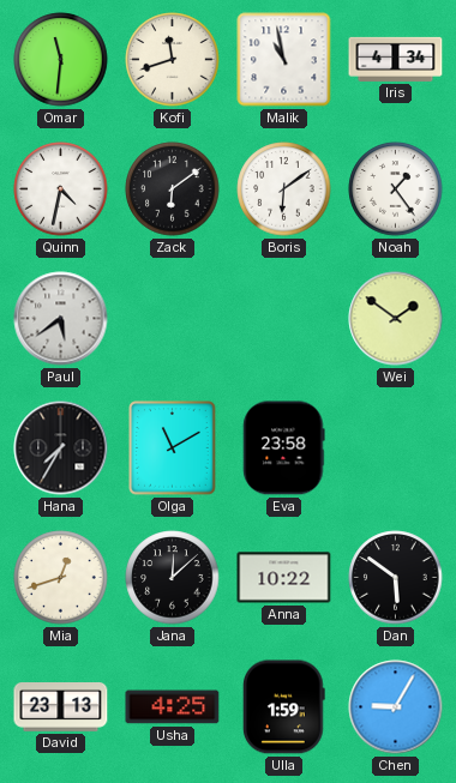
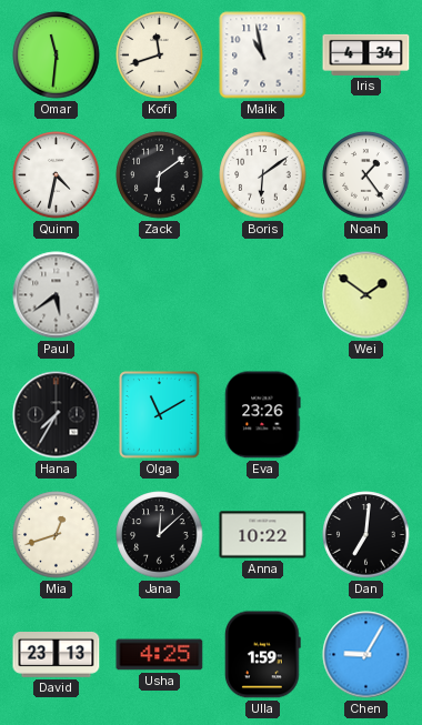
Eva: 23:58 -> 23:26
Dan: 5:51 -> 7:01
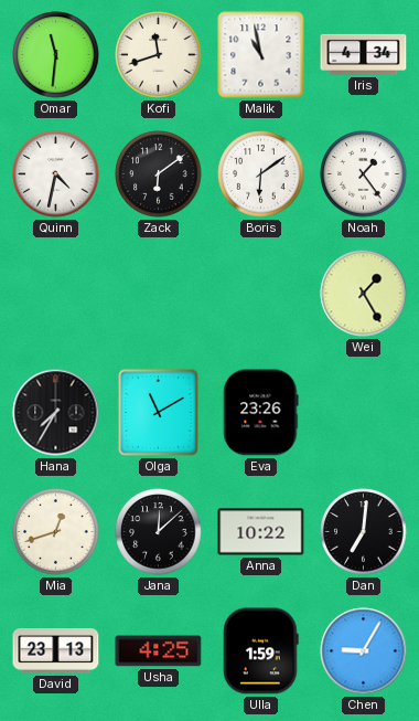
Paul: 5:39 -> none
Wei: 1:51 -> 1:25
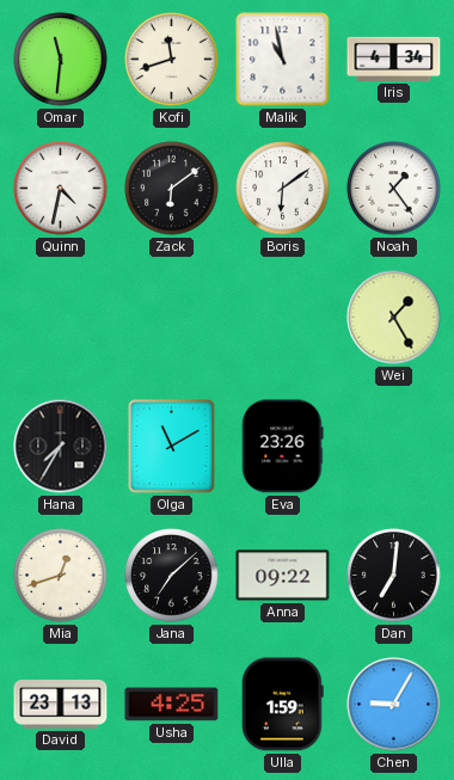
Jana: 12:08 -> 7:08
Anna: 10:22 -> 09:22
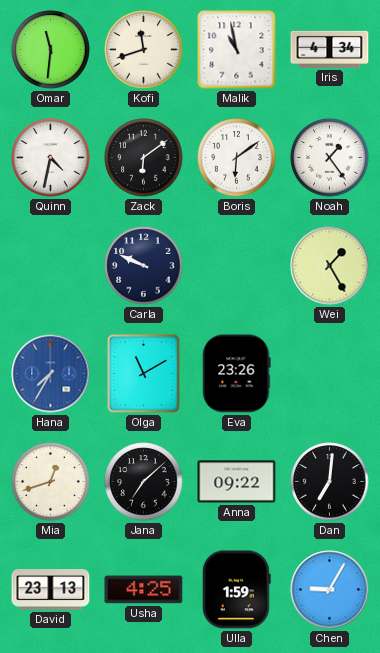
Carla: none -> 9:49
Hana dial: black -> blue
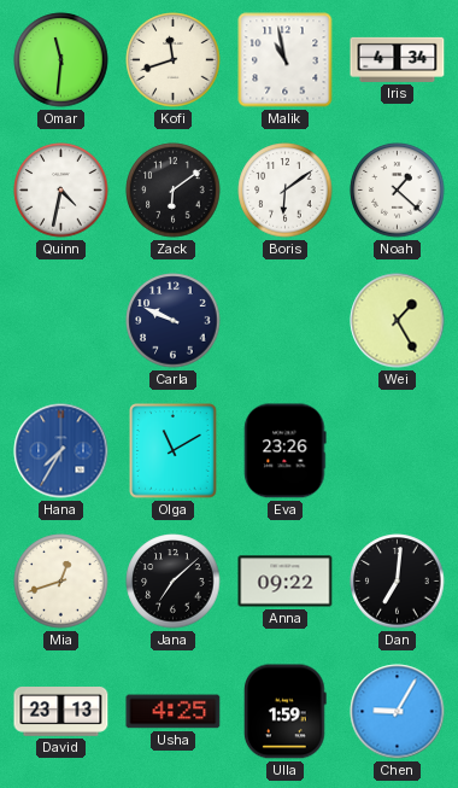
Noah: 1:24 -> 1:22
